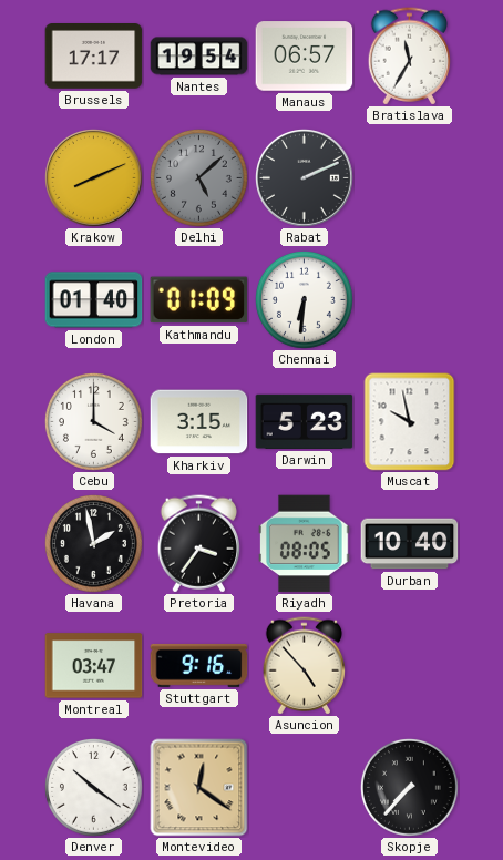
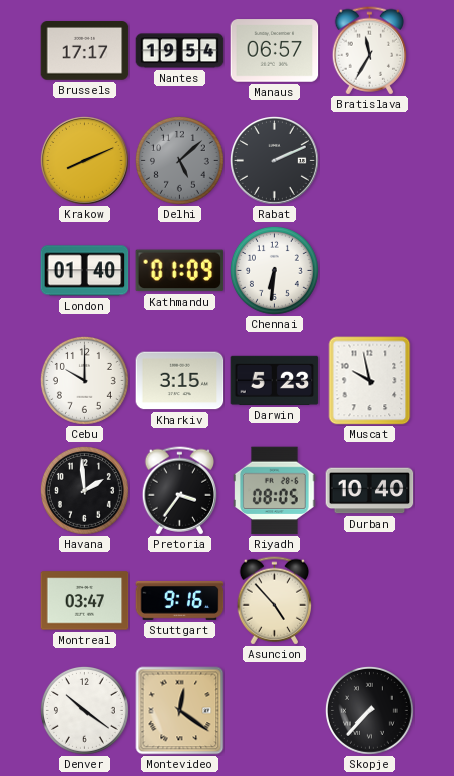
Cebu: 4:00 -> 10:00
Havana: 1:58 -> 1:59
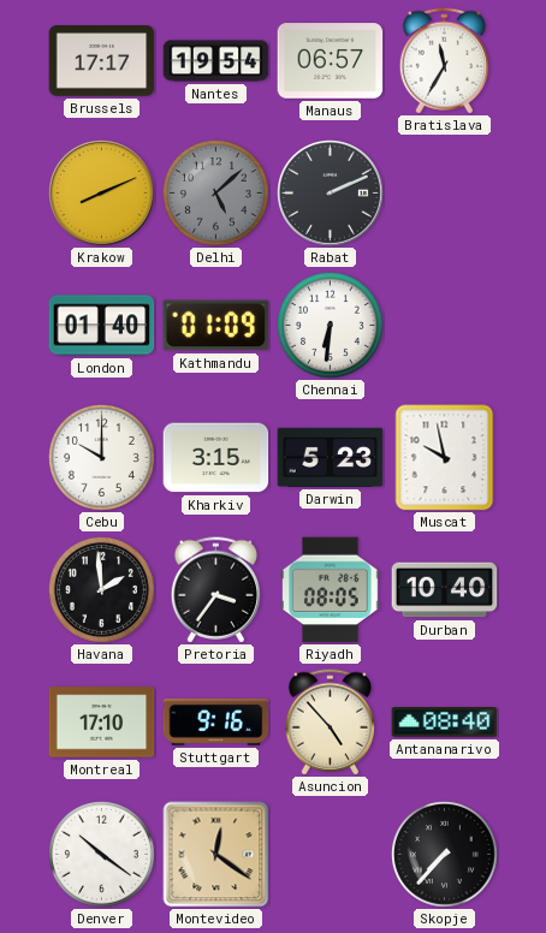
Montreal: 03:47 -> 17:10
Antananarivo: none -> 08:40
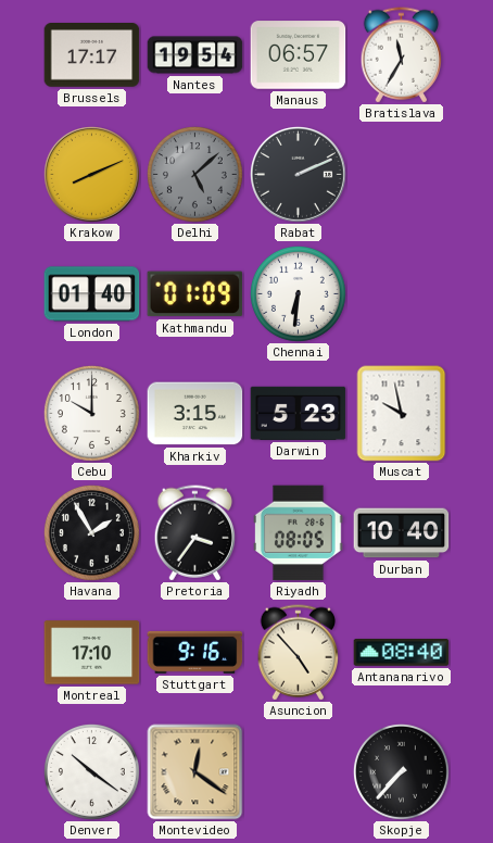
Havana: 1:59 -> 1:55
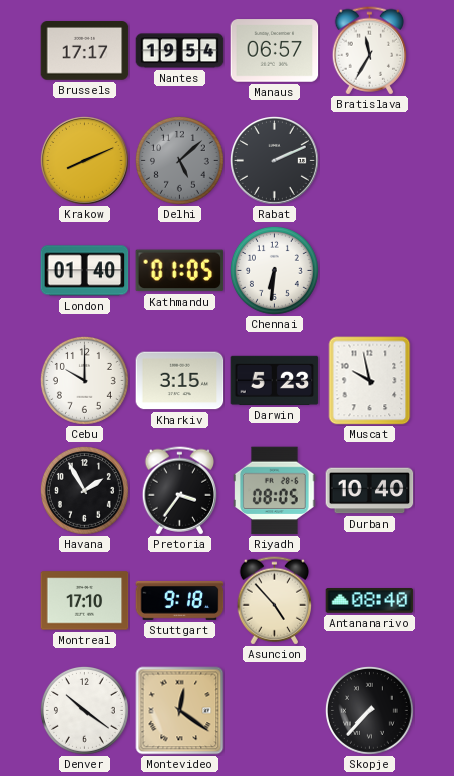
Kathmandu: 01:09 -> 01:05
Stuttgart: 9:16 -> 9:18
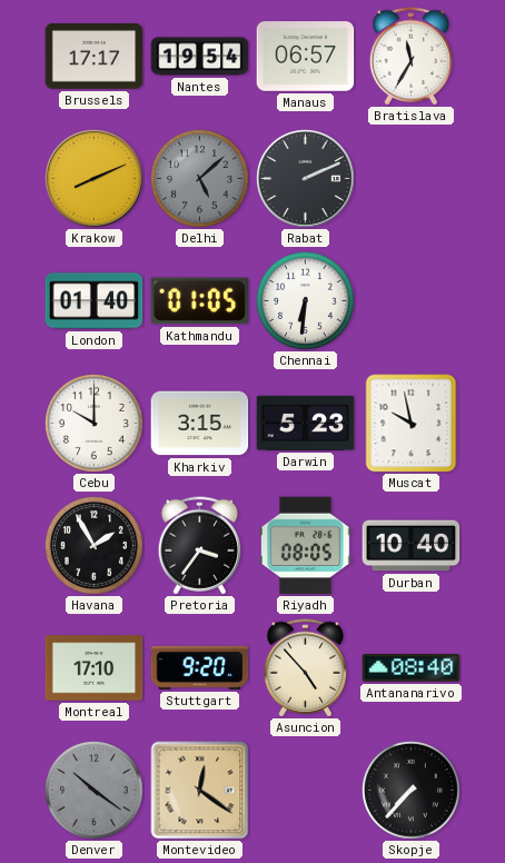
Stuttgart: 9:18 -> 9:20
Denver dial: white -> grey
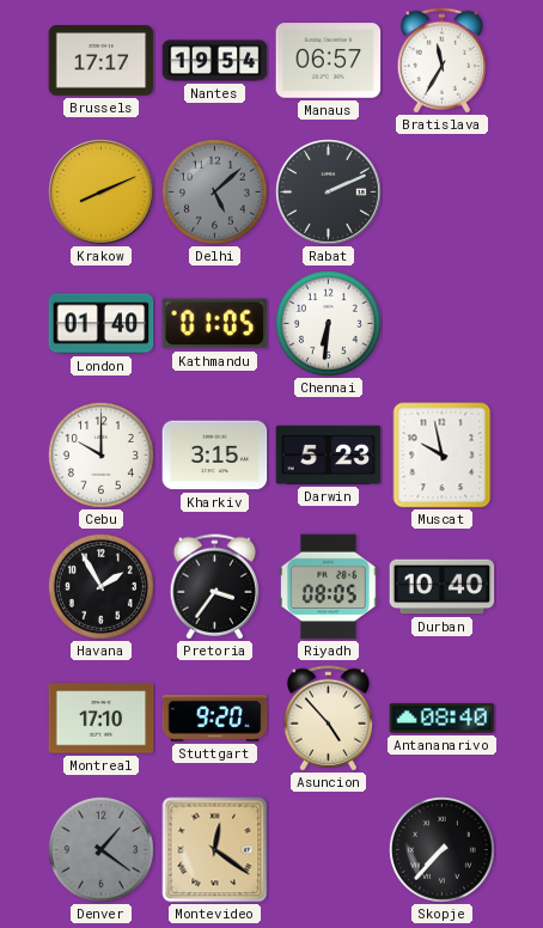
Denver: 10:21 -> 1:21
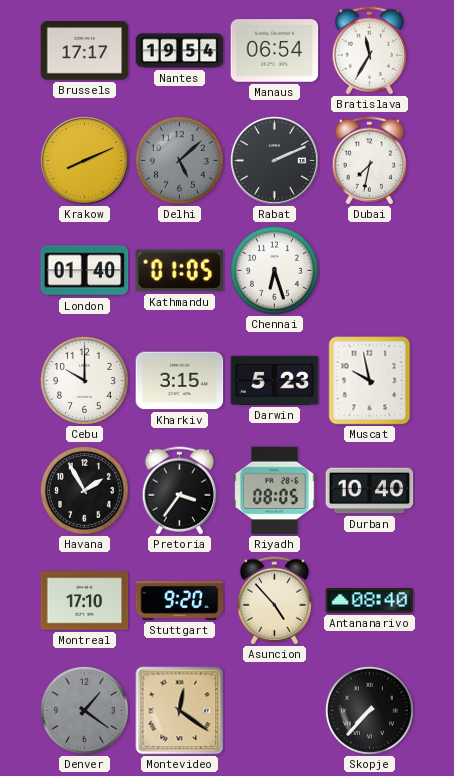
Manaus: 06:57 -> 06:54
Dubai: none -> 7:32
Chennai: 6:31 -> 6:27
